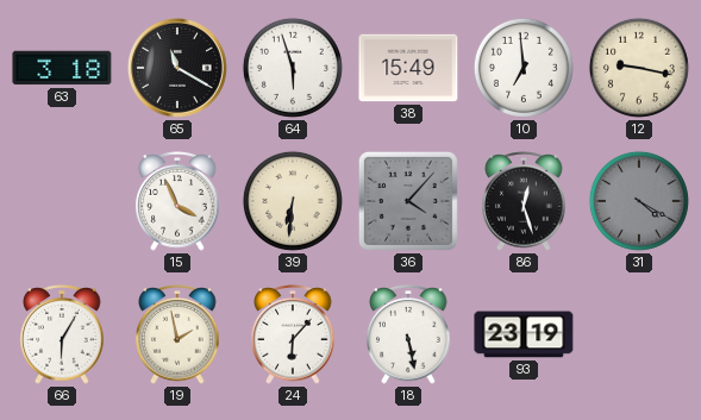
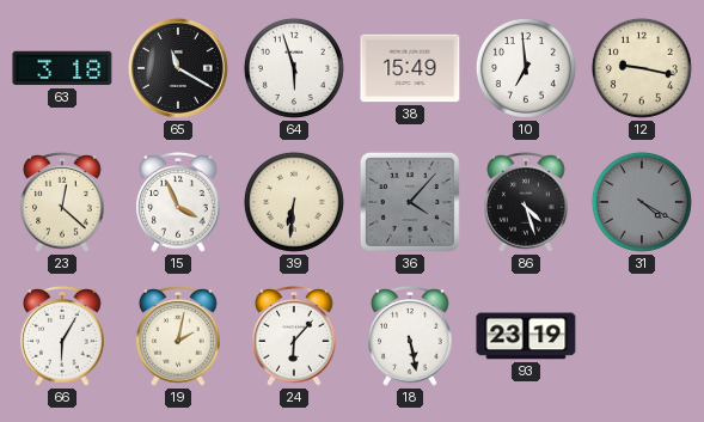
23: none -> 12:22
86: 12:27 -> 4:27
19: 1:58 -> 2:02
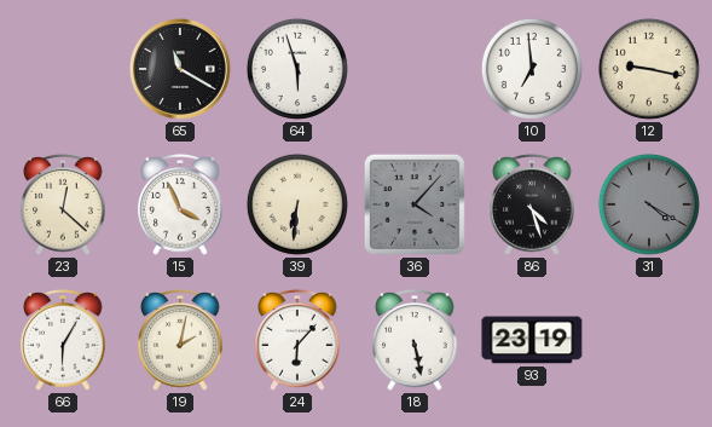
63: 3:18 -> none
38: 15:49 -> none
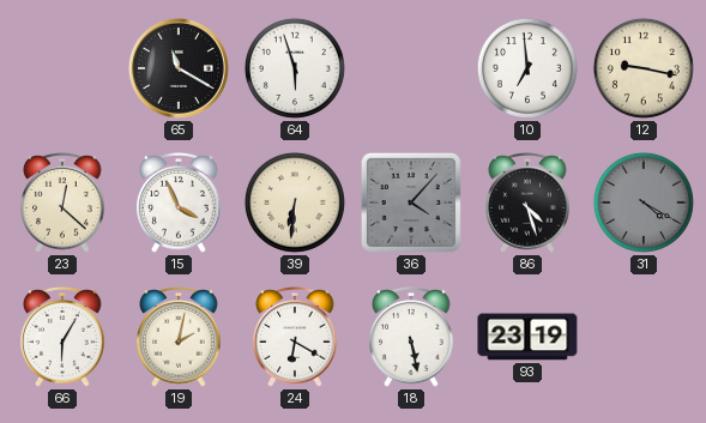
24: 6:07 -> 6:20
